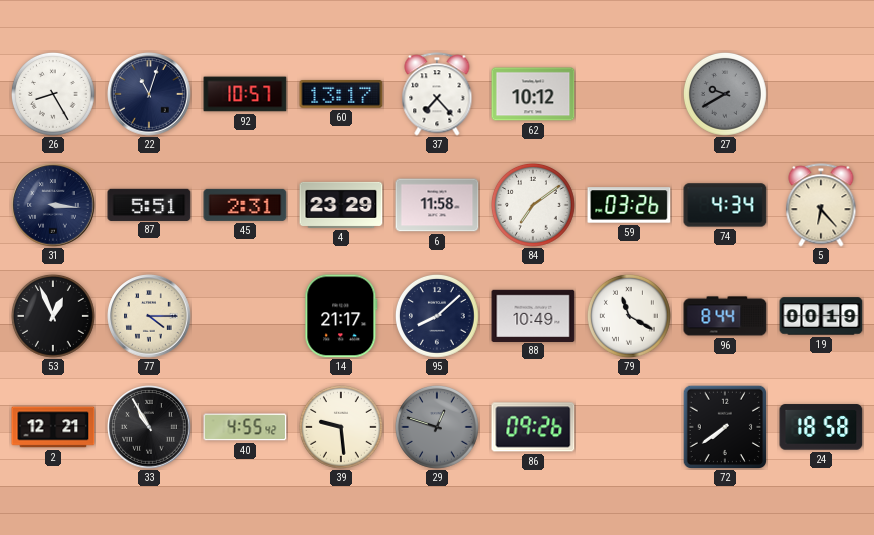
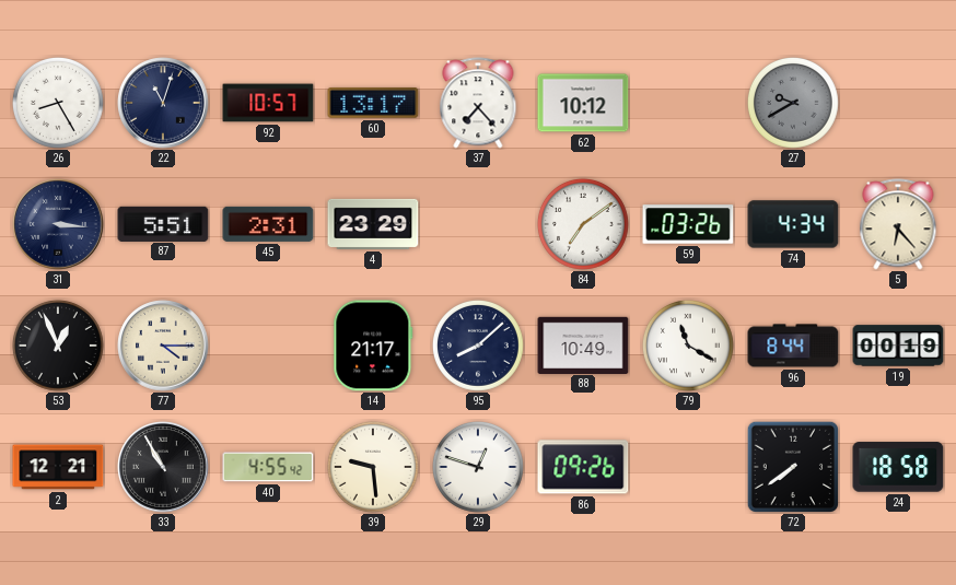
6: 11:58 -> none
29 dial: grey -> white
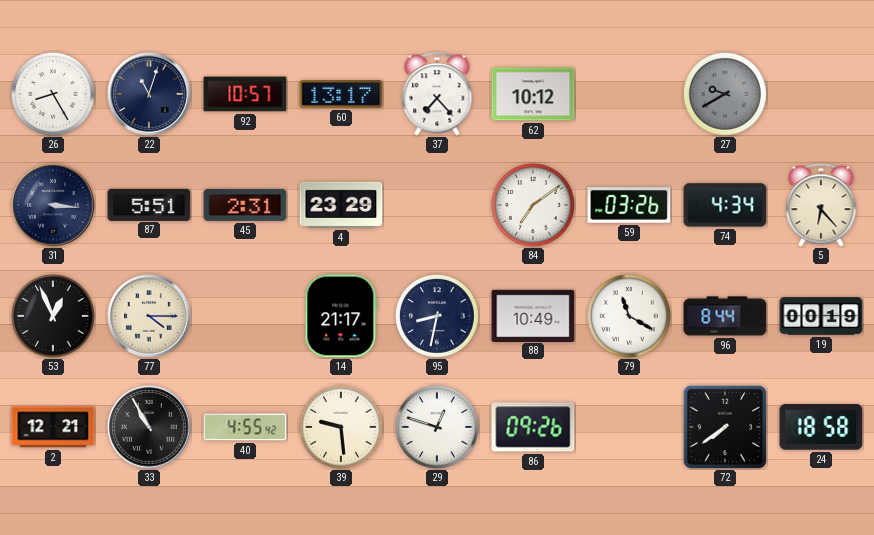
95: 8:08 -> 8:32
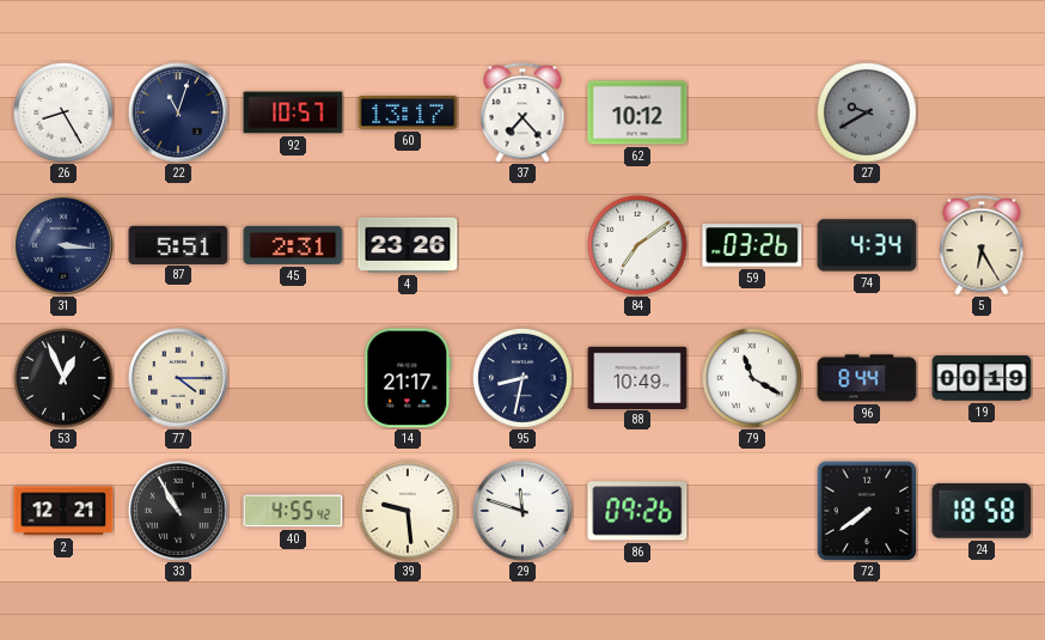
4: 23:29 -> 23:26
5: 6:23 -> 6:25
29: 12:48 -> 11:48
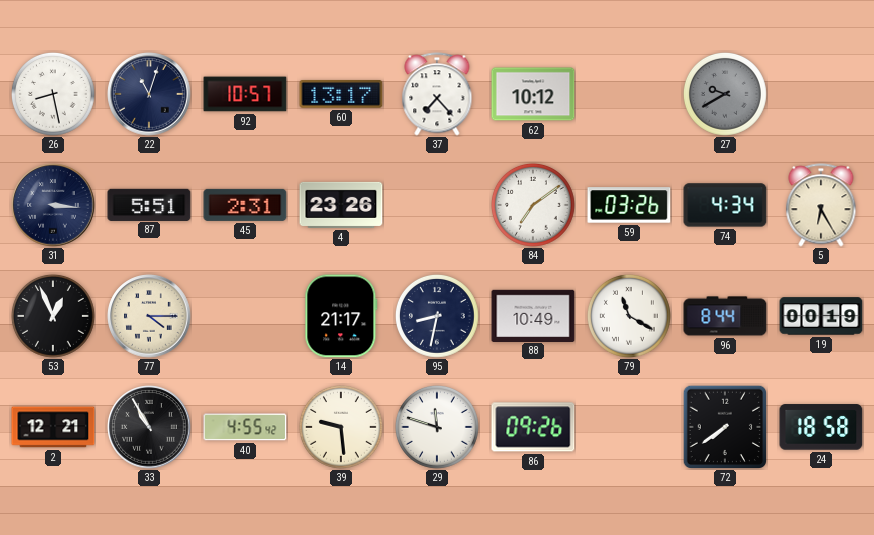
26: 8:25 -> 8:28
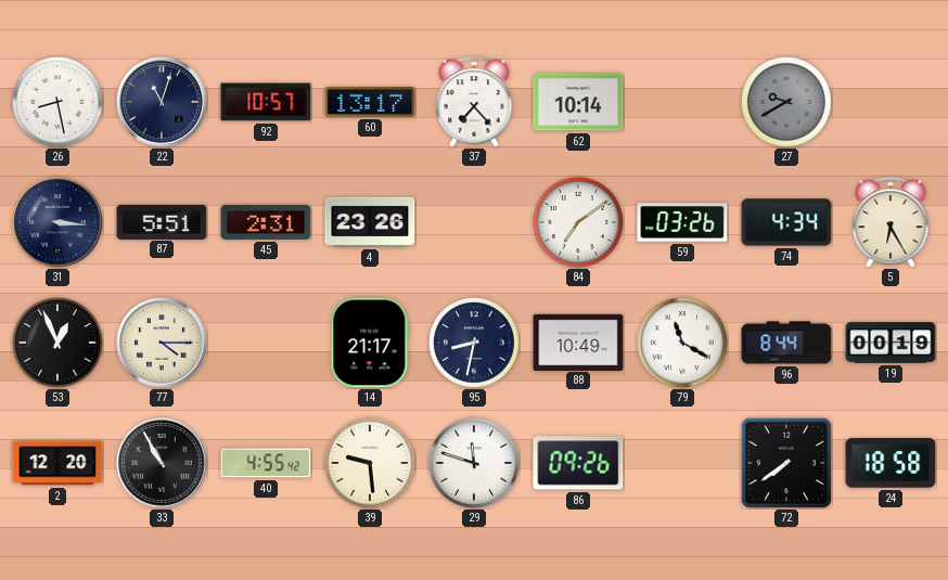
62: 10:12 -> 10:14
2: 12:21 -> 12:20
